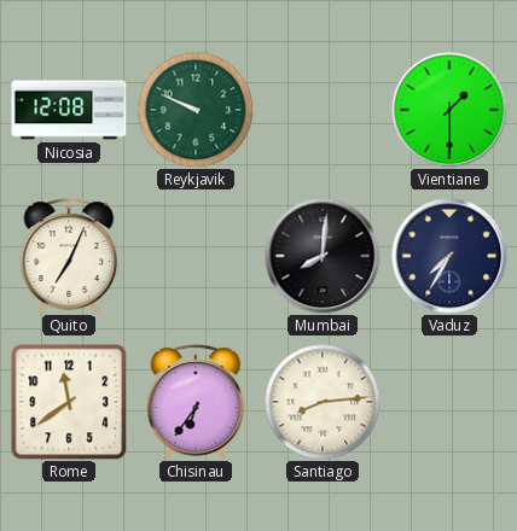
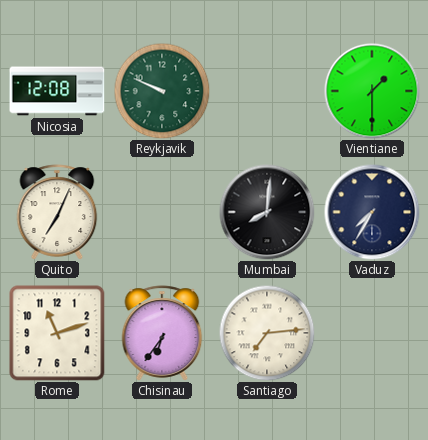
Rome: 11:39 -> 11:12
Santiago: 8:14 -> 7:14
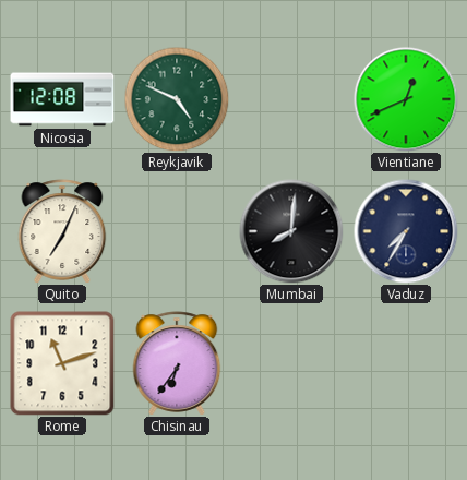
Reykjavik: 9:49 -> 4:49
Vientiane: 1:30 -> 12:41
Santiago: 7:14 -> none
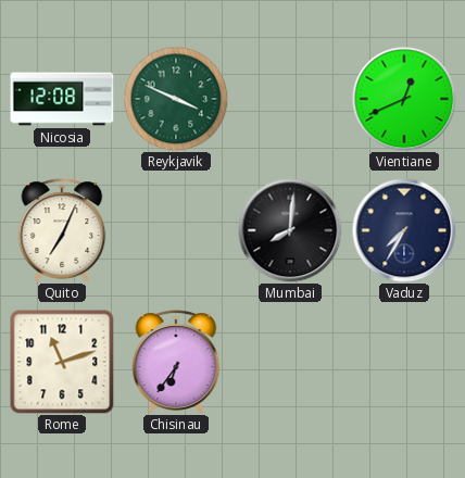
Reykjavik: 4:49 -> 3:49
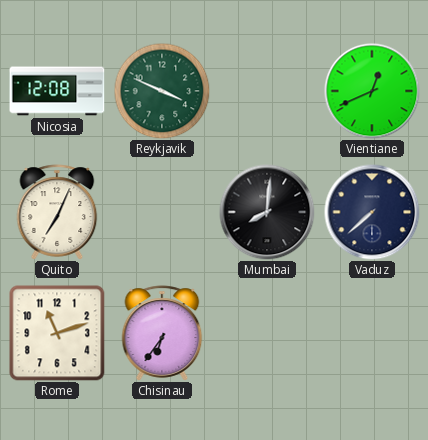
Vaduz: 7:35 -> 7:38
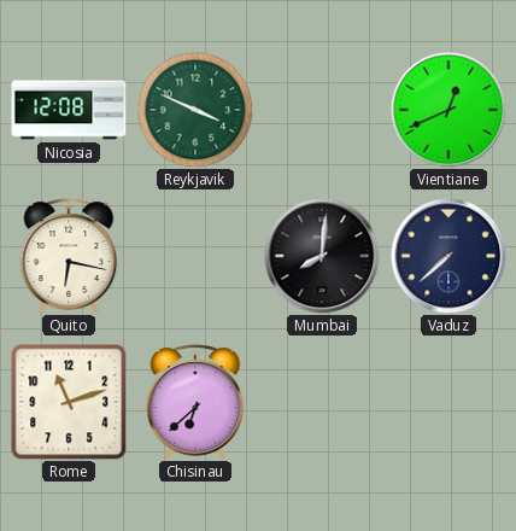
Quito: 7:04 -> 6:17
Chisinau: 6:36 -> 6:38
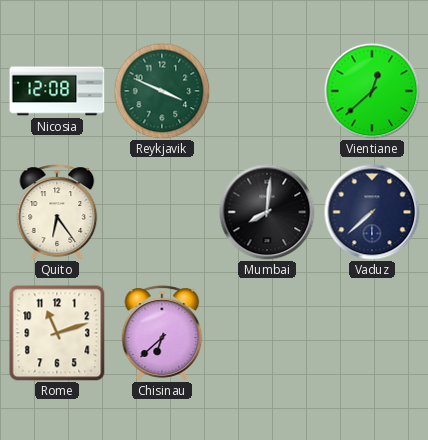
Vientiane: 12:41 -> 12:38
Quito: 6:17 -> 6:24
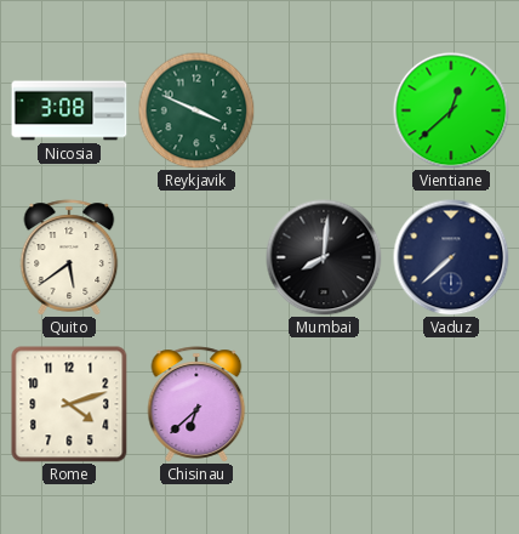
Nicosia: 12:08 -> 3:08
Quito: 6:24 -> 5:39
Rome: 11:12 -> 4:12
